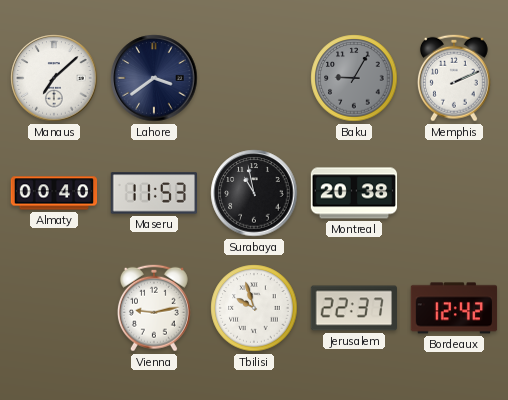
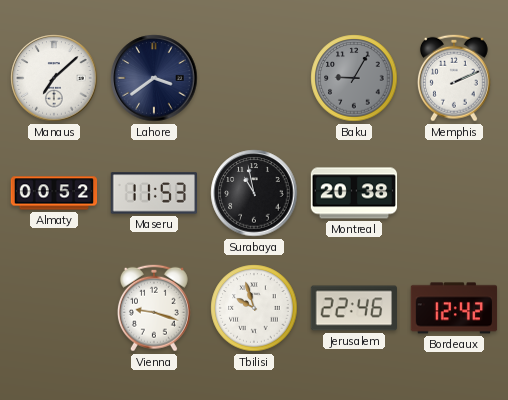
Almaty: 00:40 -> 00:52
Vienna: 9:13 -> 9:18
Jerusalem: 22:37 -> 22:46
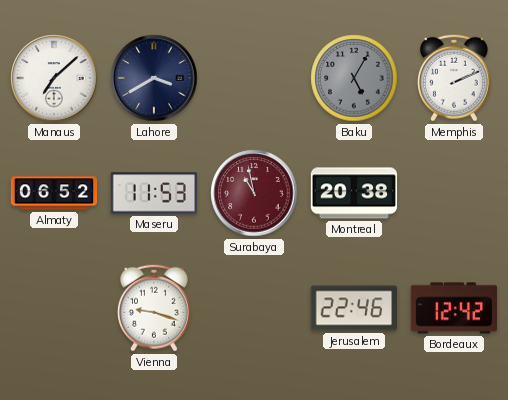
Lahore: 3:39 -> 3:40
Baku: 9:05 -> 5:05
Almaty: 00:52 -> 06:52
Surabaya dial: black -> burgundy
Tbilisi: 9:57 -> none
